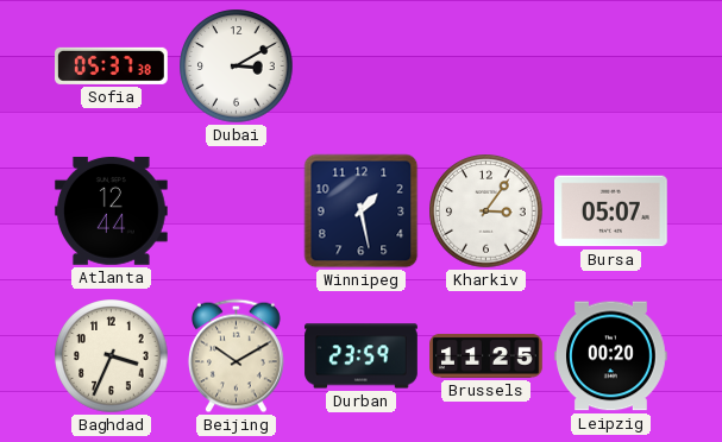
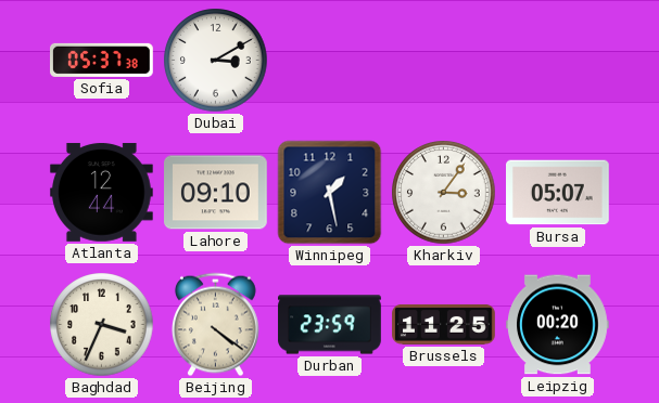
Lahore: none -> 09:10
Beijing: 10:10 -> 4:21
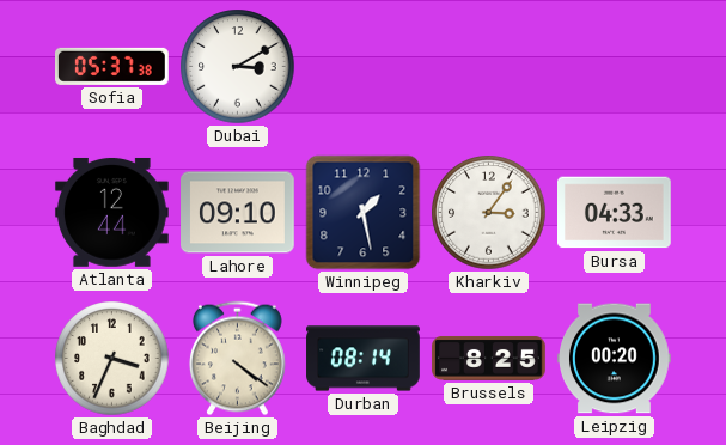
Bursa: 05:07 -> 04:33
Durban: 23:59 -> 08:14
Brussels: 11:25 -> 8:25
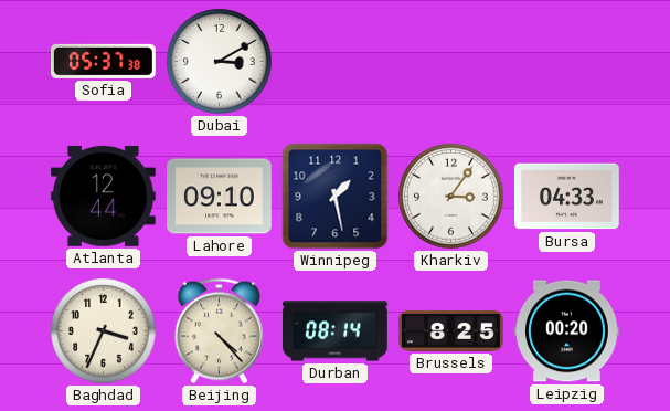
Beijing: 4:21 -> 4:23
